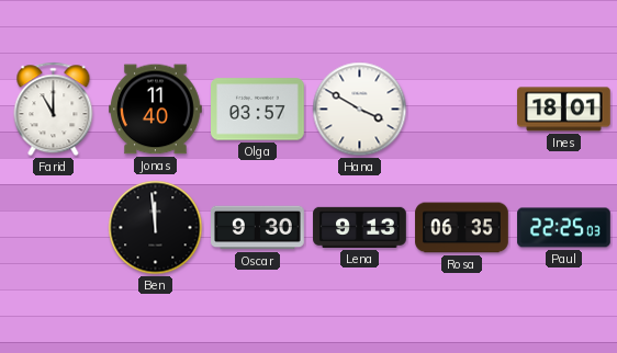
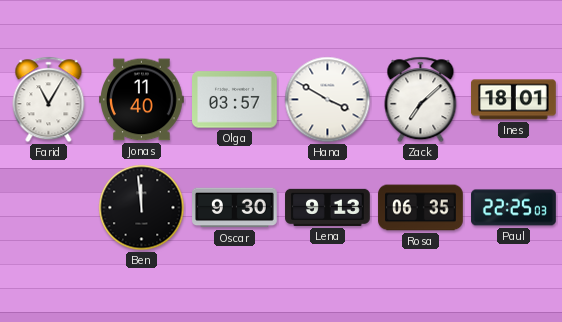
Farid: 11:00 -> 11:05
Zack: none -> 7:08
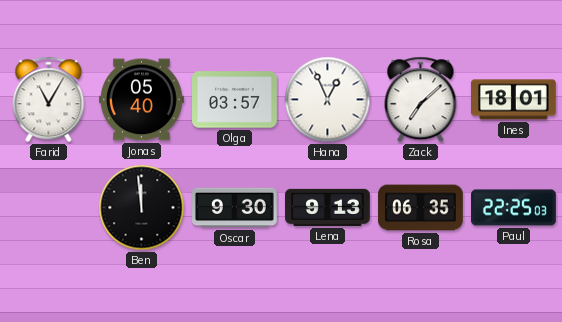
Jonas: 11:40 -> 05:40
Hana: 3:50 -> 12:56
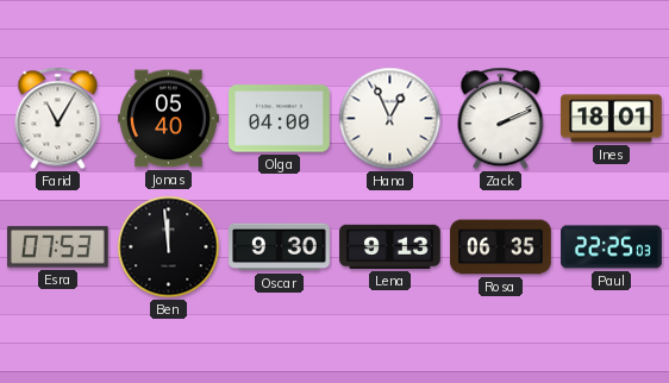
Olga: 03:57 -> 04:00
Zack: 7:08 -> 2:11
Esra: none -> 07:53
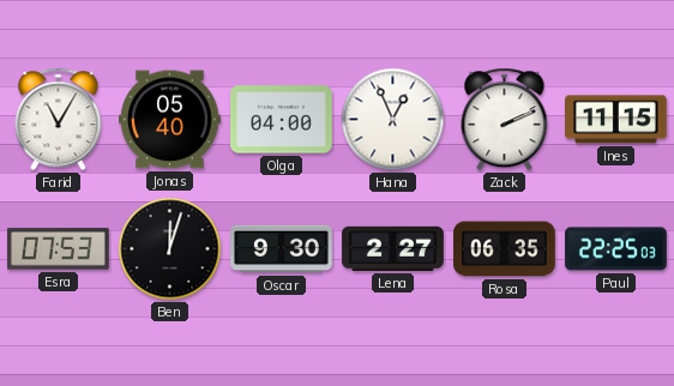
Ines: 18:01 -> 11:15
Ben: 11:59 -> 12:03
Lena: 9:13 -> 2:27
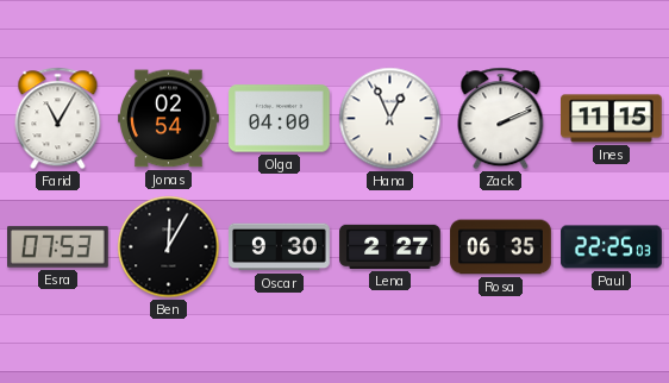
Jonas: 05:40 -> 02:54
Ben: 12:03 -> 12:05
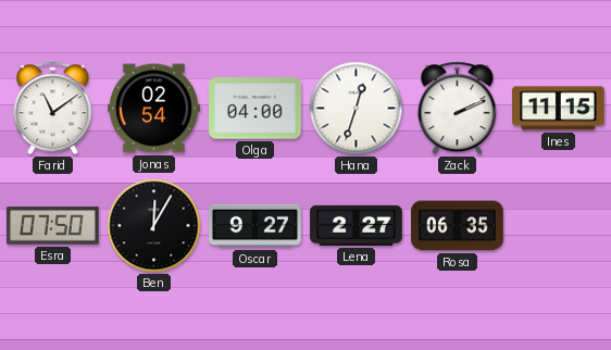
Farid: 11:05 -> 11:09
Hana: 12:56 -> 12:33
Esra: 07:53 -> 07:50
Oscar: 9:30 -> 9:27
Paul: 22:25 -> none
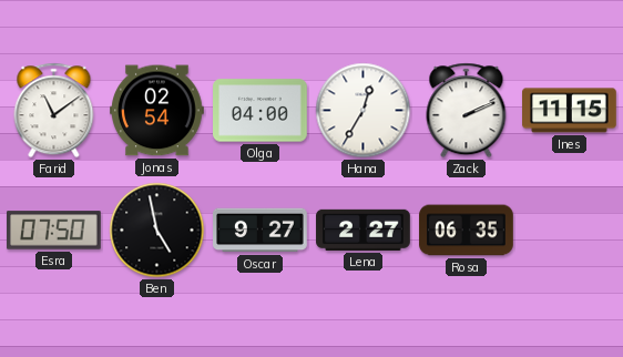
Hana: 12:33 -> 12:35
Ben: 12:05 -> 4:58
